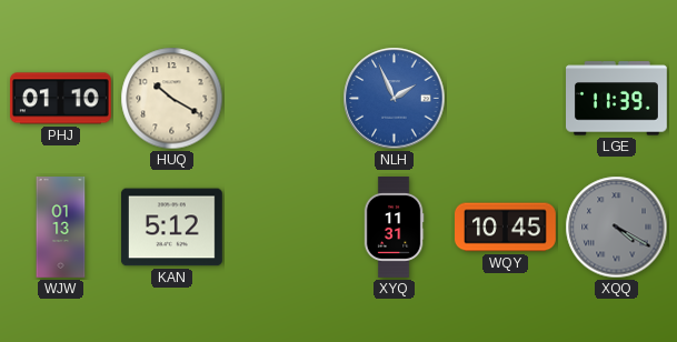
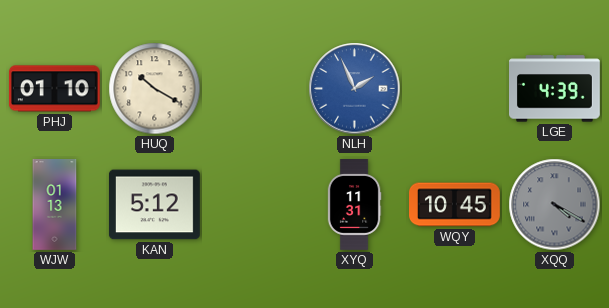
LGE: 11:39 -> 4:39
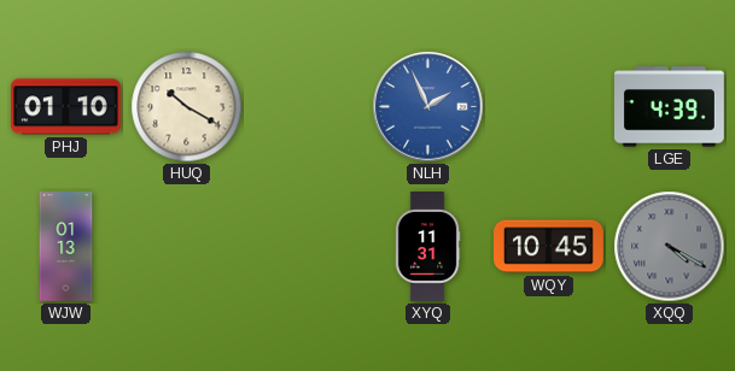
KAN: 5:12 -> none
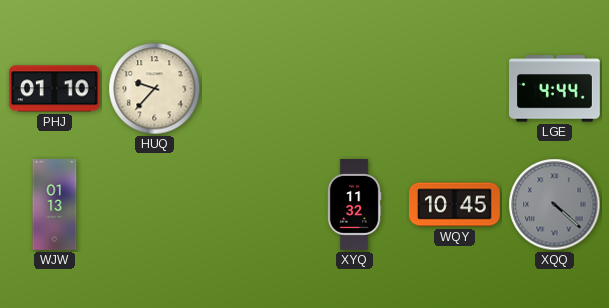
HUQ: 10:20 -> 9:37
NLH: 1:56 -> none
LGE: 4:39 -> 4:44
XYQ: 11:31 -> 11:32
XQQ: 4:20 -> 4:22
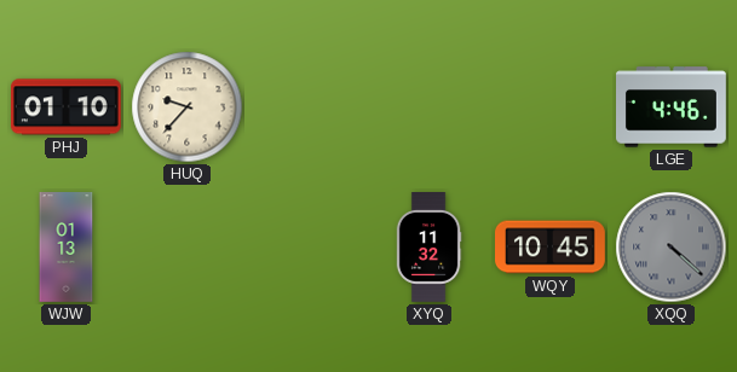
LGE: 4:44 -> 4:46
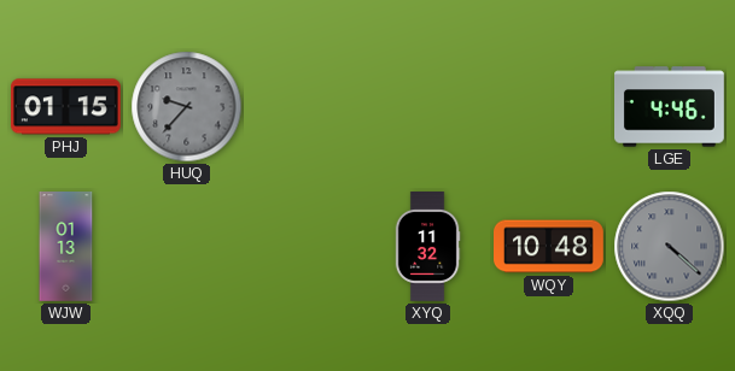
PHJ: 01:10 -> 01:15
HUQ dial: cream -> grey
WQY: 10:45 -> 10:48
